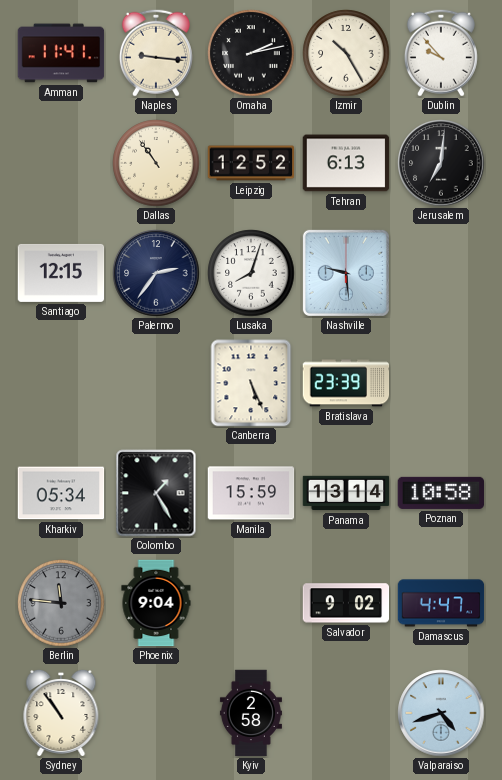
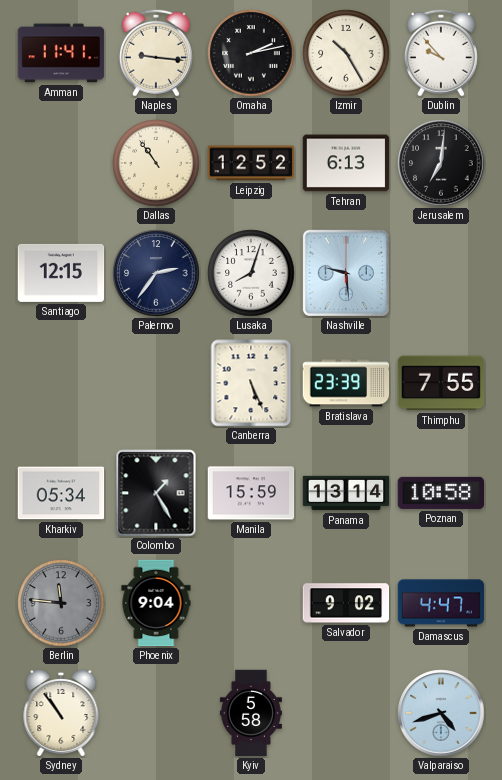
Thimphu: none -> 7:55
Kyiv: 2:58 -> 5:58
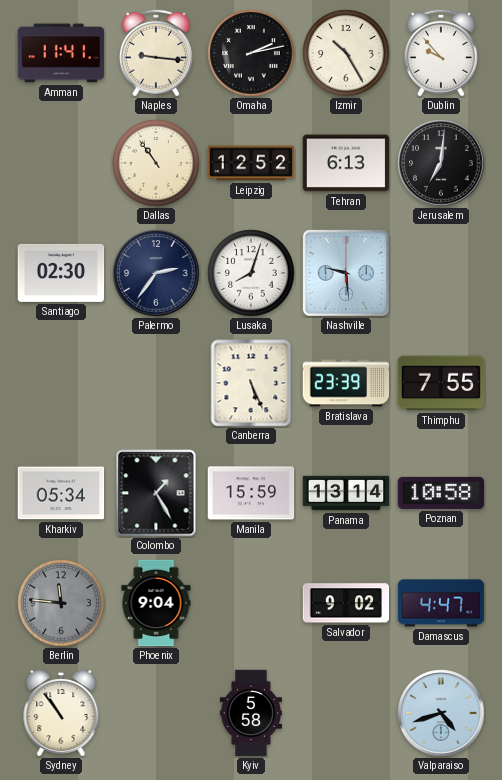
Santiago: 12:15 -> 02:30
